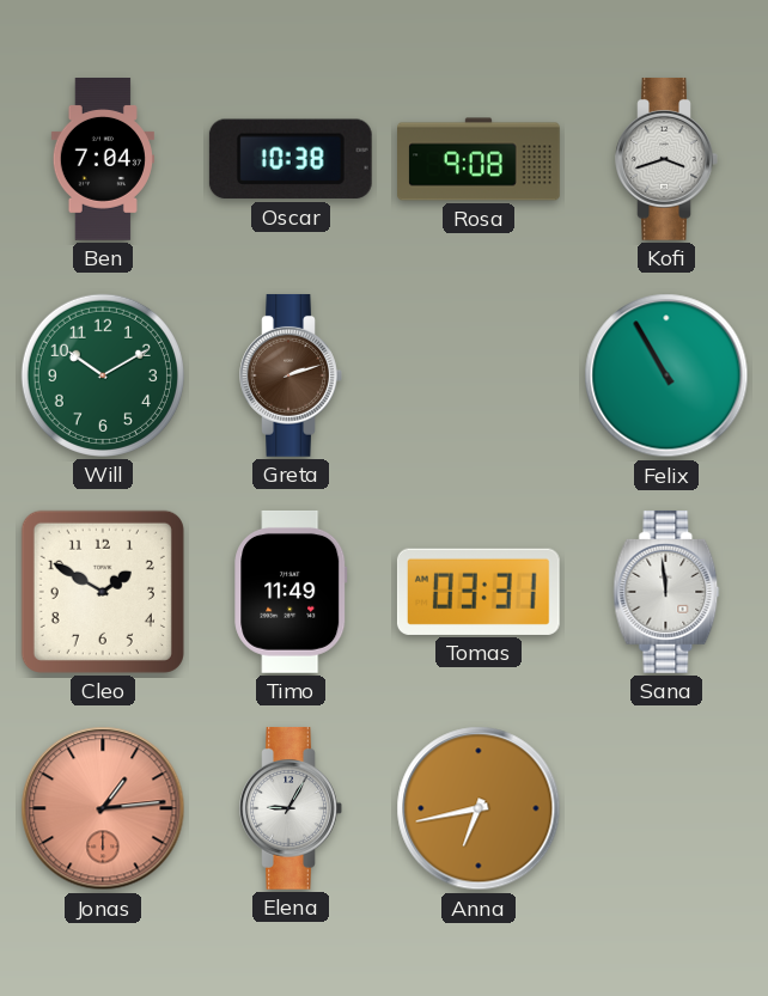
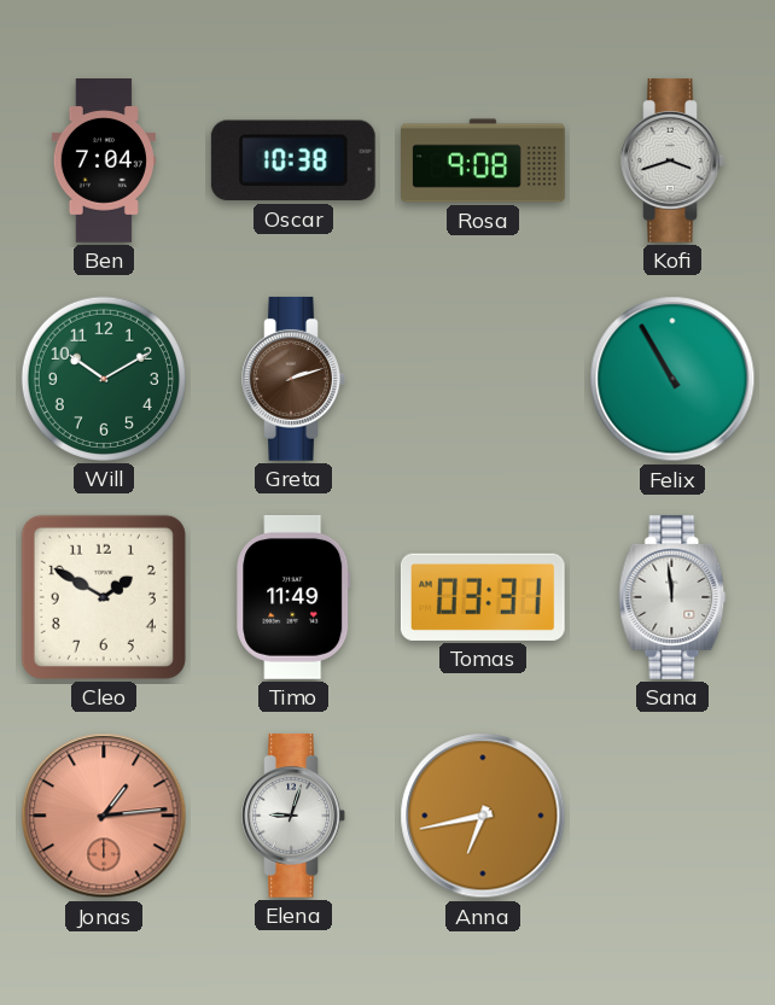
Elena: 9:05 -> 9:03
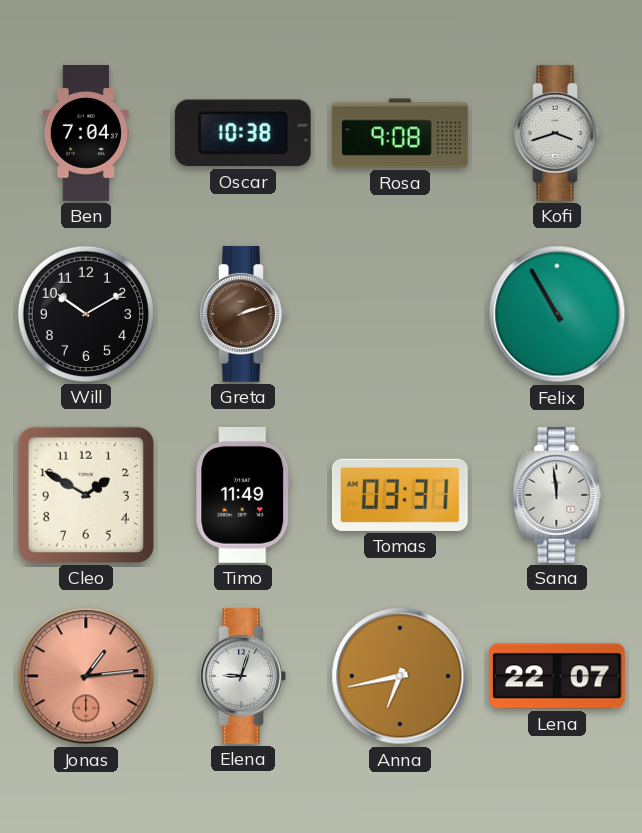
Will dial: green -> black
Lena: none -> 22:07
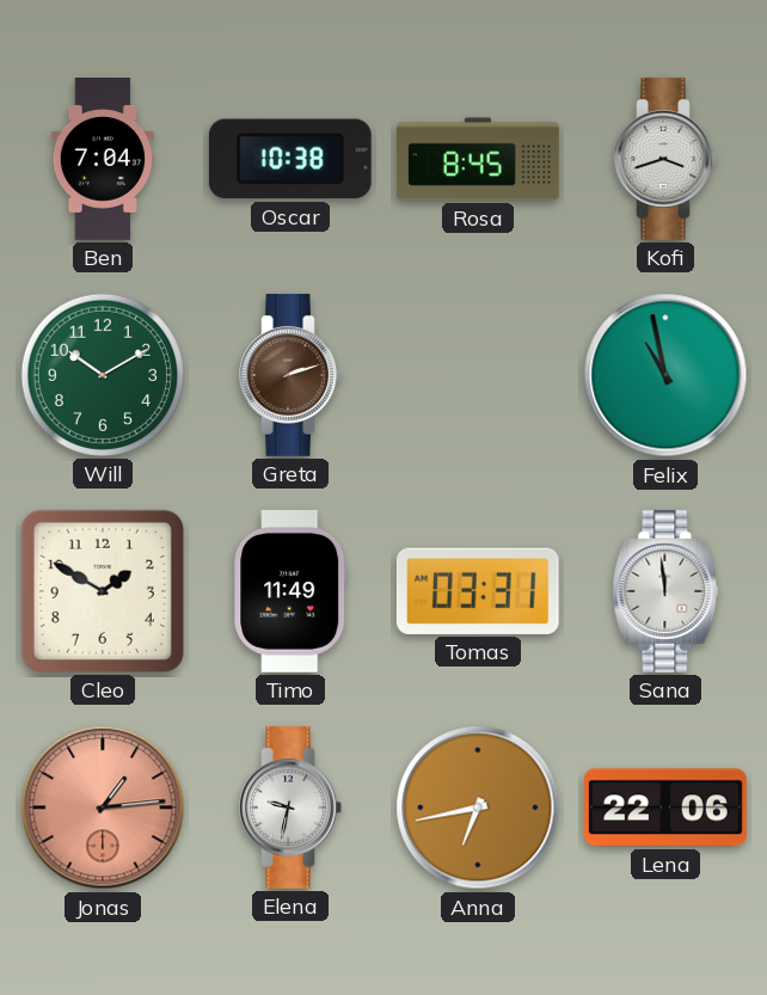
Rosa: 9:08 -> 8:45
Will dial: black -> green
Felix: 10:55 -> 10:58
Elena: 9:03 -> 9:32
Lena: 22:07 -> 22:06
